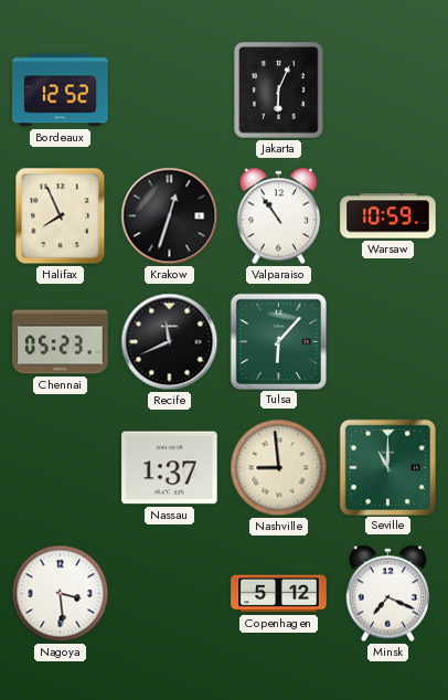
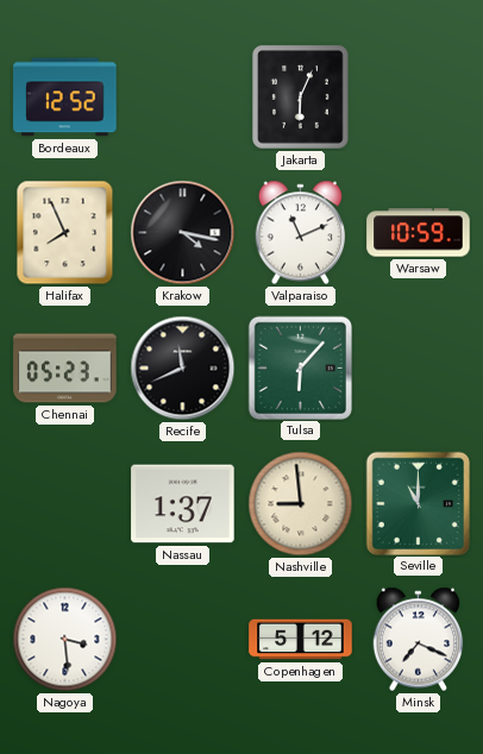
Krakow: 12:33 -> 4:17
Valparaiso: 10:54 -> 11:11
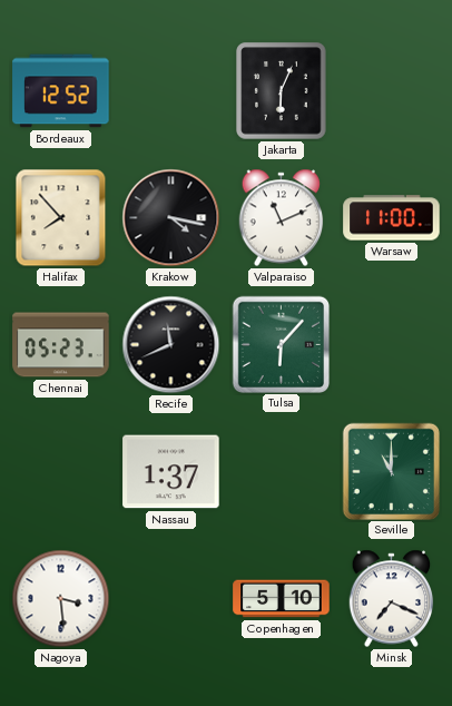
Halifax: 7:56 -> 7:53
Warsaw: 10:59 -> 11:00
Nashville: 8:59 -> none
Copenhagen: 5:12 -> 5:10
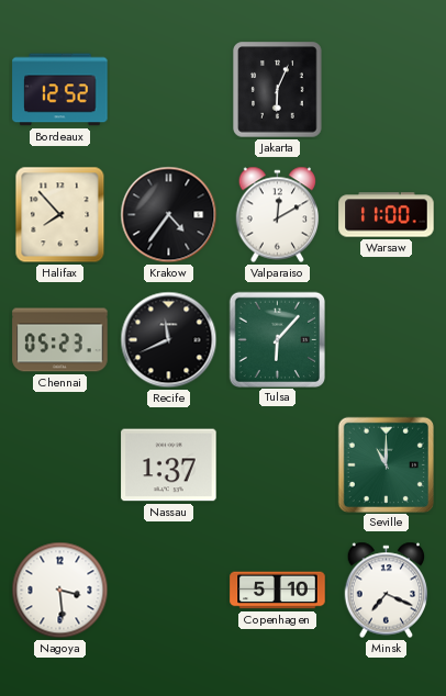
Krakow: 4:17 -> 4:36
Valparaiso: 11:11 -> 12:10
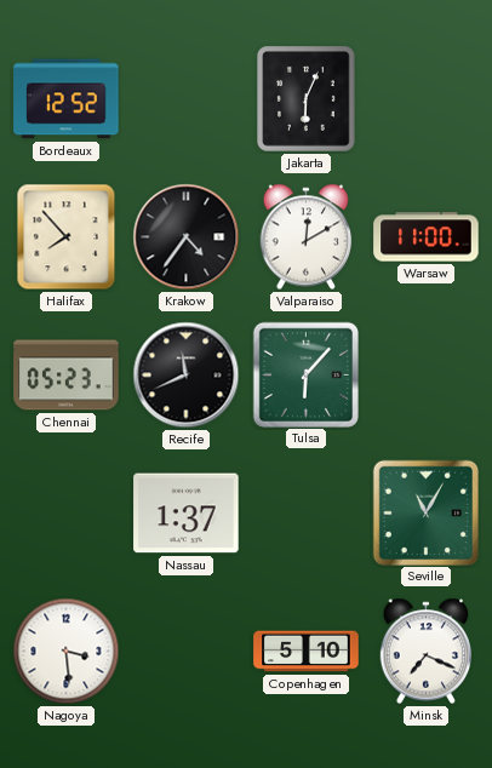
Seville: 11:00 -> 11:05
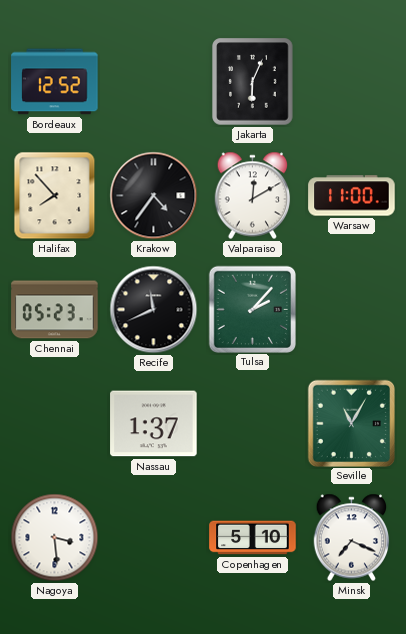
Tulsa: 6:07 -> 2:07
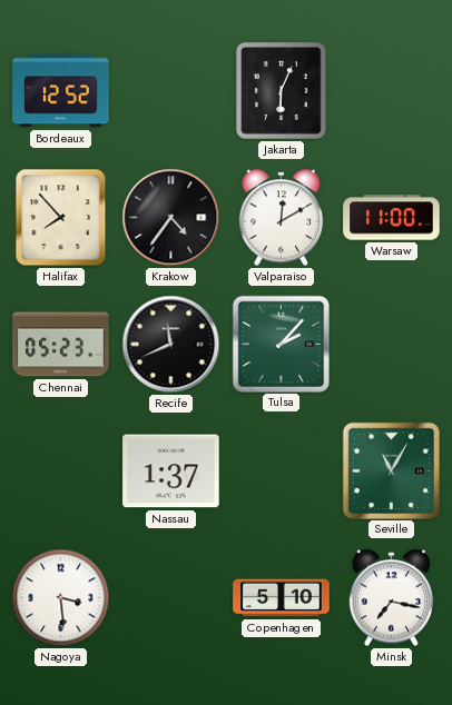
Minsk: 7:19 -> 7:17
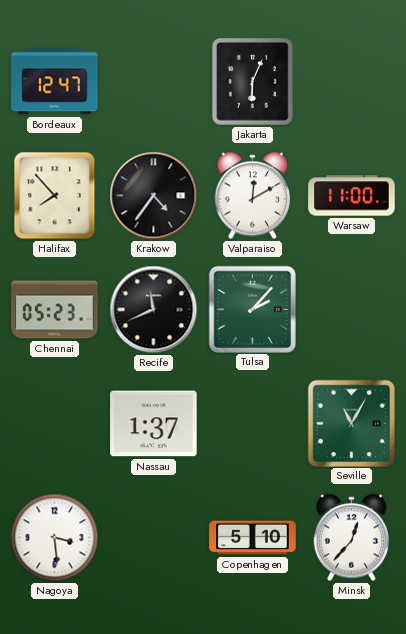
Bordeaux: 12:52 -> 12:47
Minsk: 7:17 -> 12:37
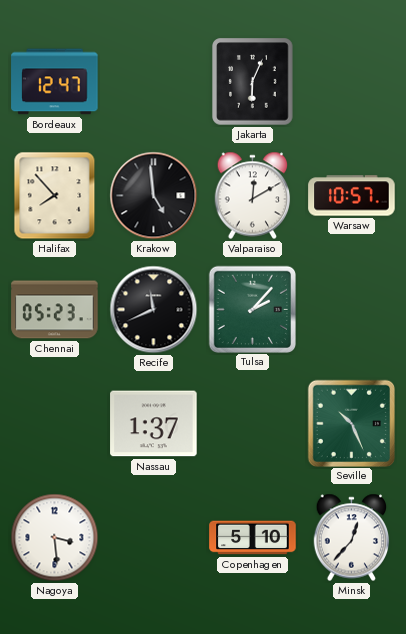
Krakow: 4:36 -> 4:59
Warsaw: 11:00 -> 10:57
Seville: 11:05 -> 10:26
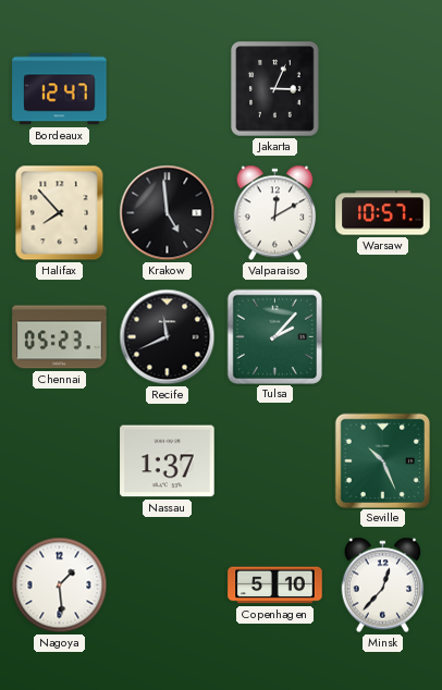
Jakarta: 6:04 -> 3:04
Nagoya: 3:29 -> 1:29
